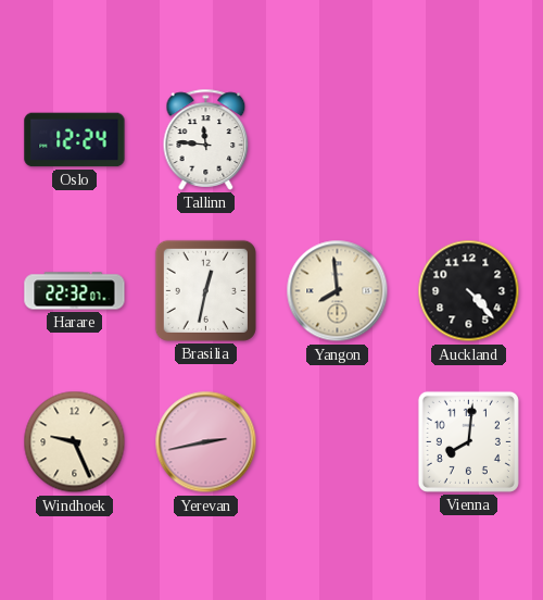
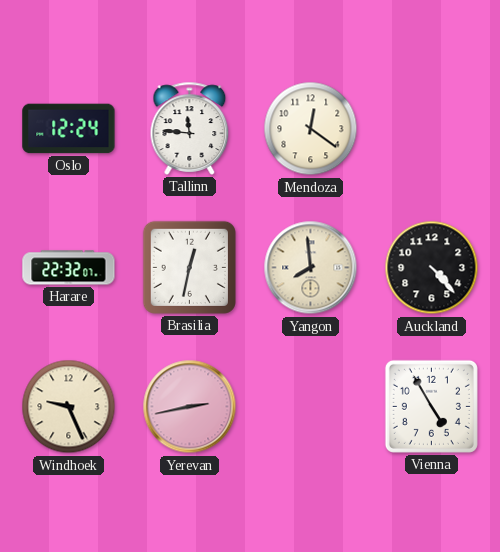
Mendoza: none -> 12:21
Vienna: 8:01 -> 4:55
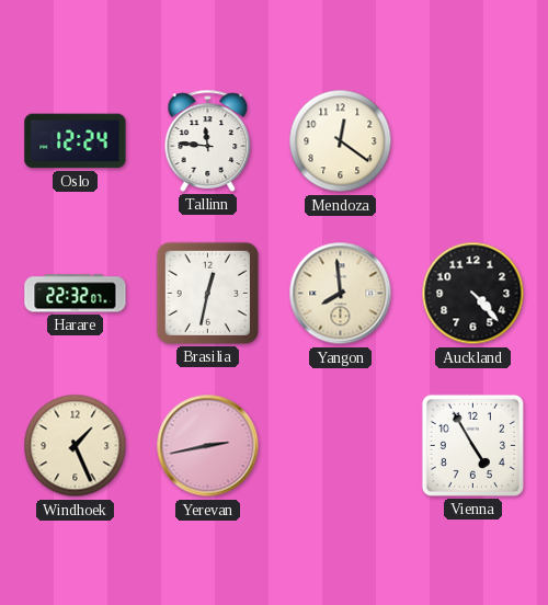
Windhoek: 9:26 -> 1:26
